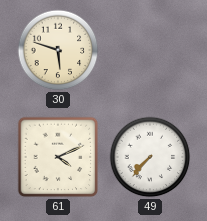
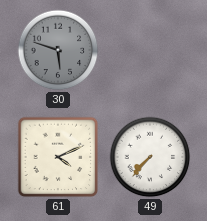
30 dial: cream -> grey
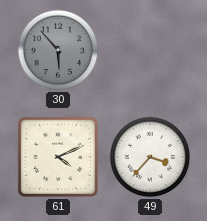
30: 5:48 -> 5:53
49: 7:37 -> 3:37
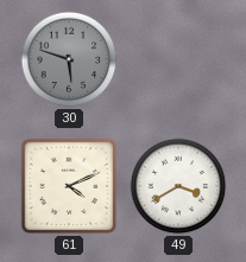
30: 5:53 -> 5:48
49: 3:37 -> 3:40
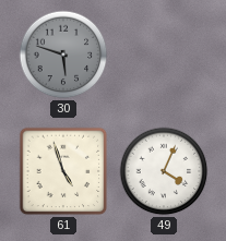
61: 4:11 -> 4:57
49: 3:40 -> 4:04
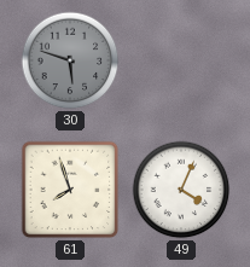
61: 4:57 -> 7:57
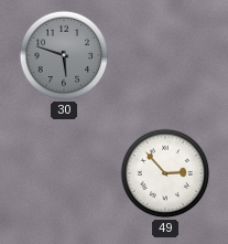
61: 7:57 -> none
49: 4:04 -> 2:53
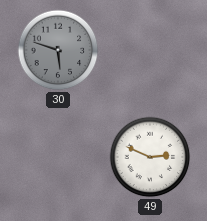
49: 2:53 -> 2:49
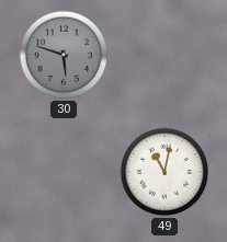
49: 2:49 -> 11:02
